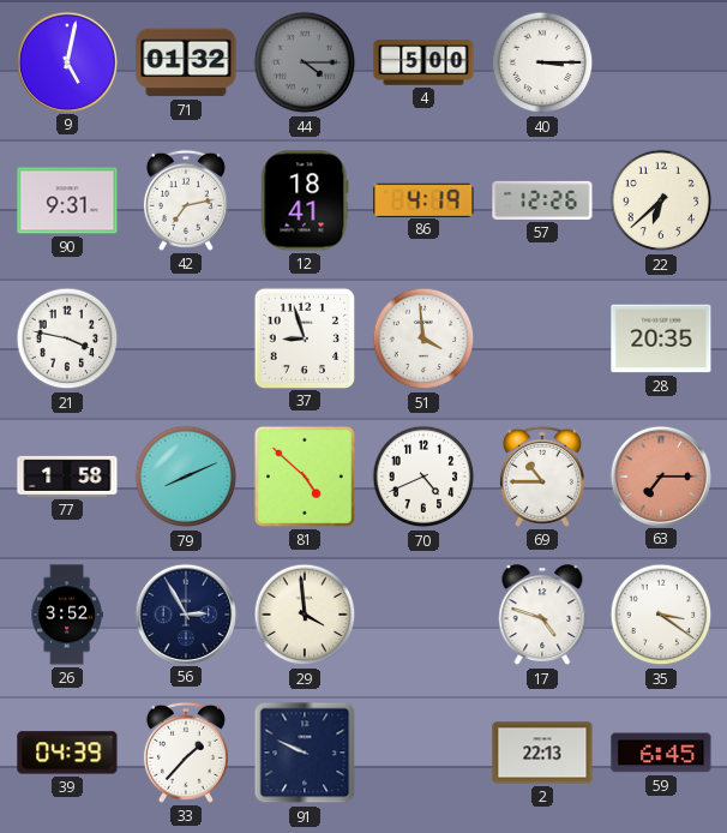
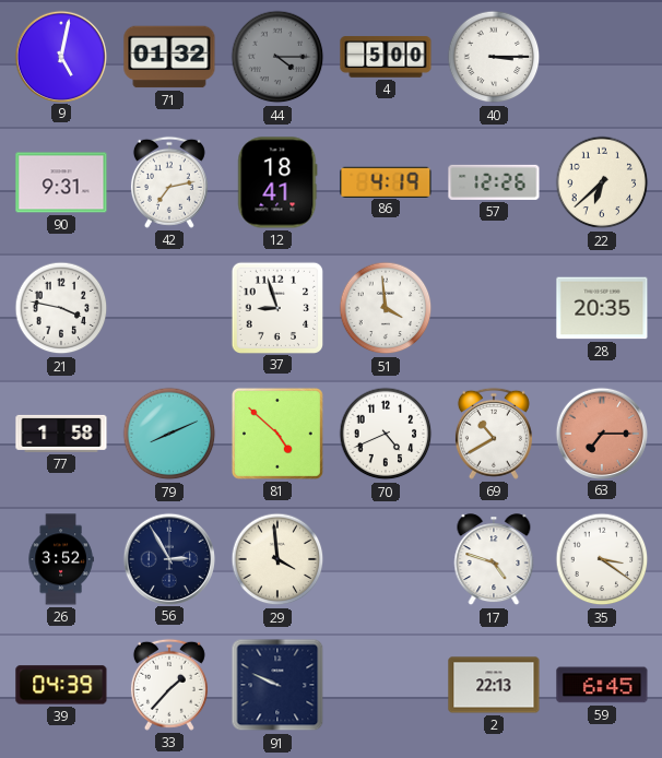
69: 10:45 -> 10:40
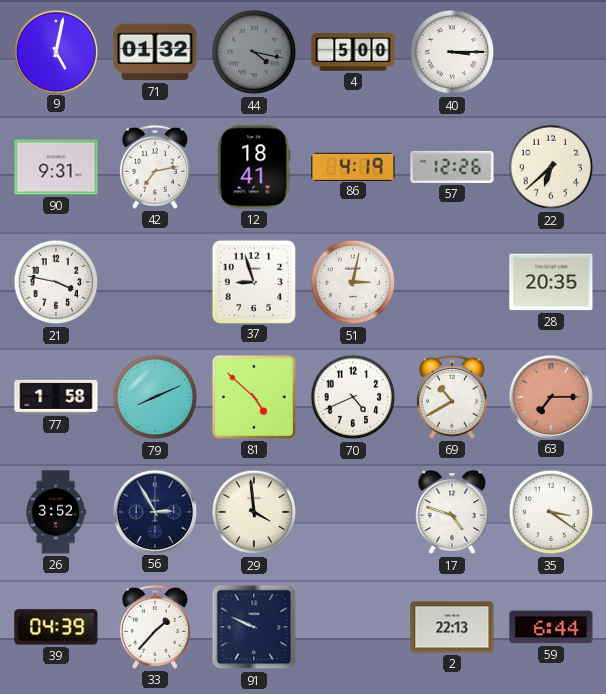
44: 4:15 -> 4:17
51: 3:59 -> 3:02
59: 6:45 -> 6:44
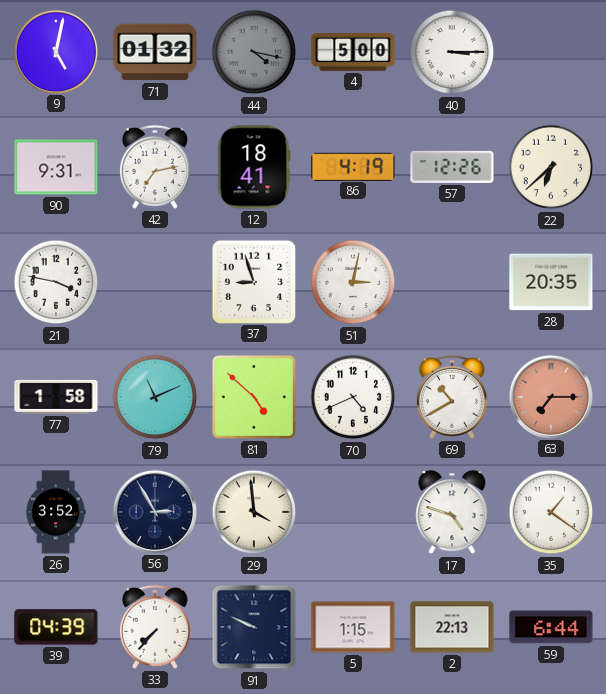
79: 8:11 -> 11:11
35: 3:21 -> 1:21
33: 1:37 -> 7:37
5: none -> 1:15
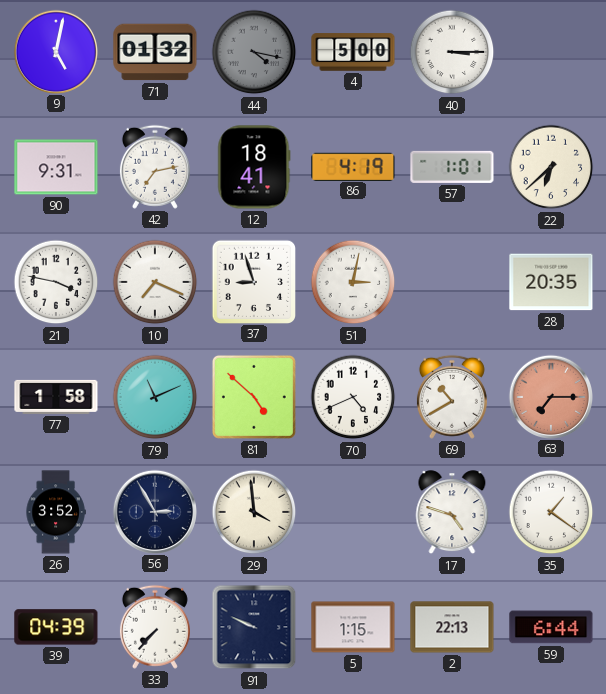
57: 12:26 -> 1:01
10: none -> 7:19
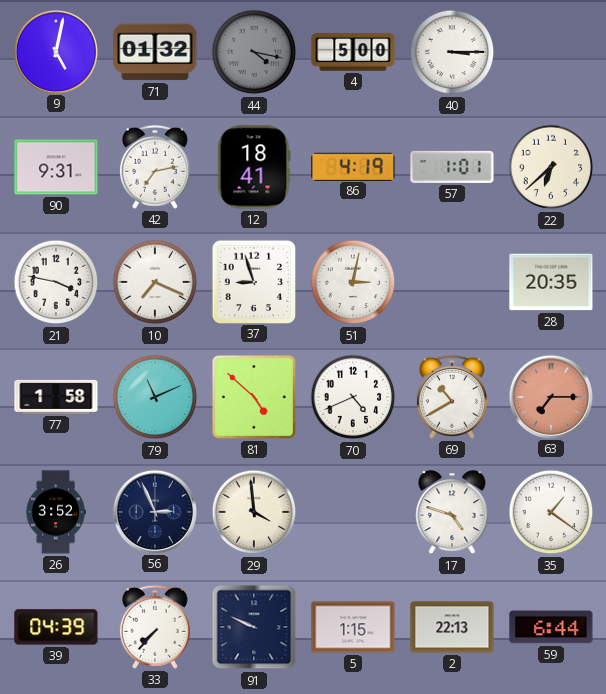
56: 2:55 -> 2:56
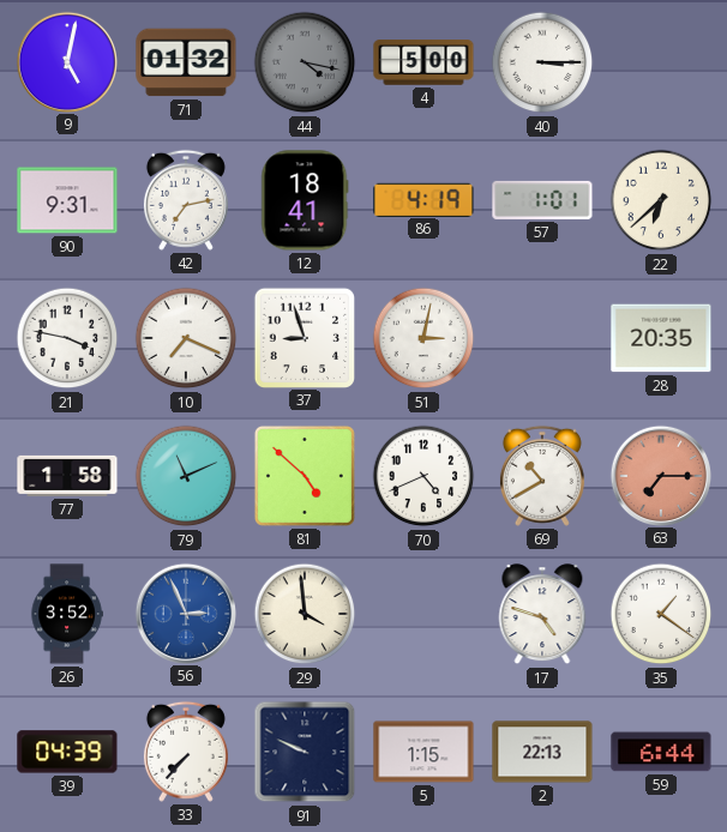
56 dial: navy -> blue
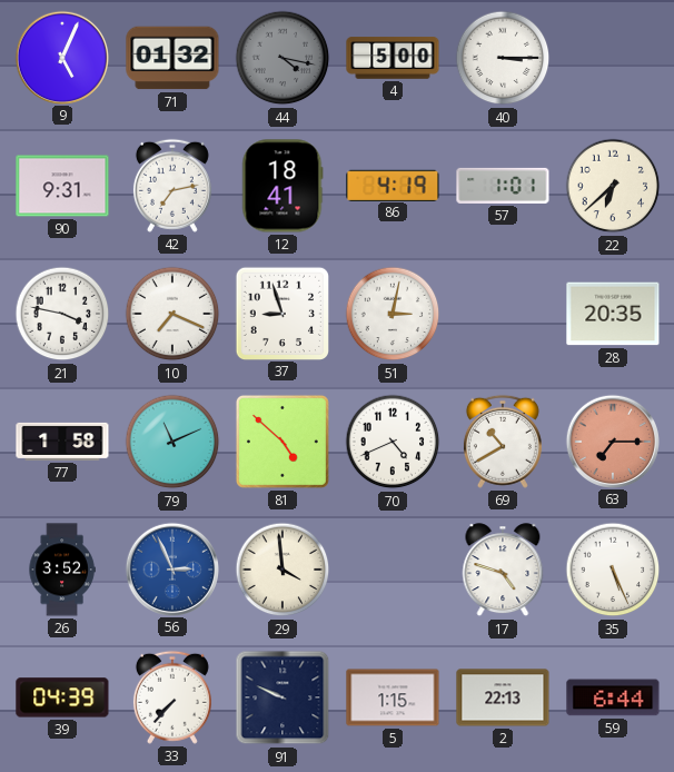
9: 5:02 -> 5:04
35: 1:21 -> 5:26
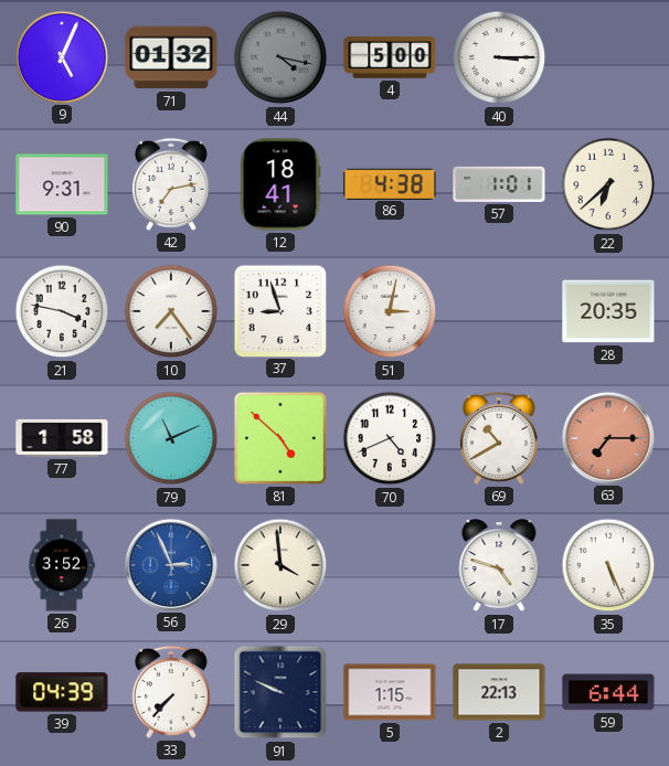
86: 4:19 -> 4:38
10: 7:19 -> 7:24
